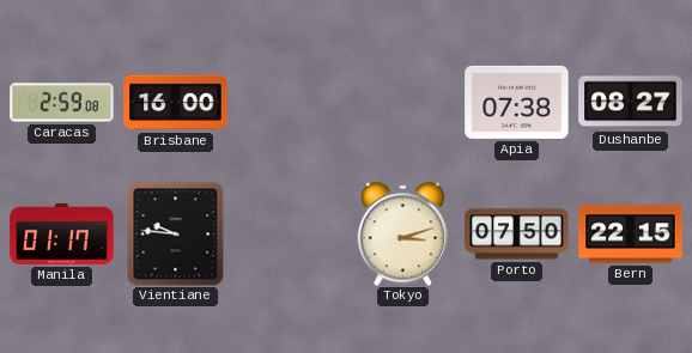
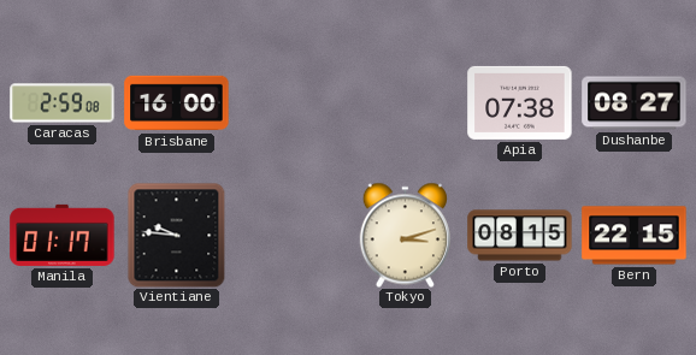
Porto: 07:50 -> 08:15
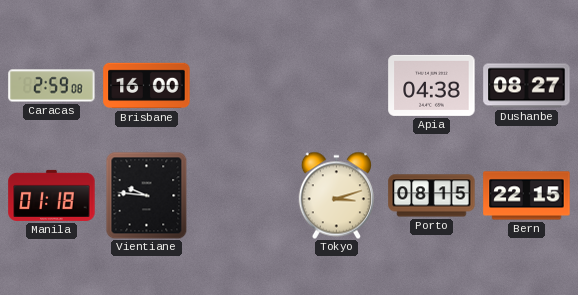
Apia: 07:38 -> 04:38
Manila: 01:17 -> 01:18
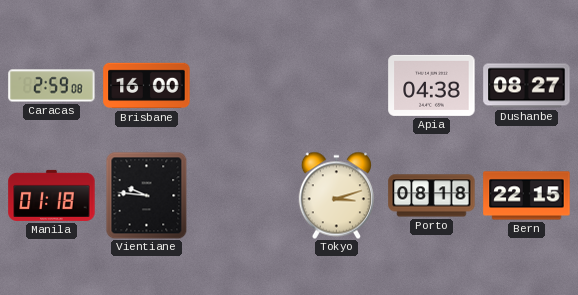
Porto: 08:15 -> 08:18
